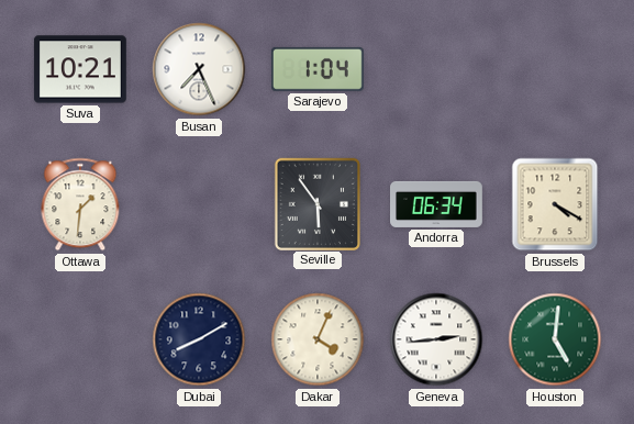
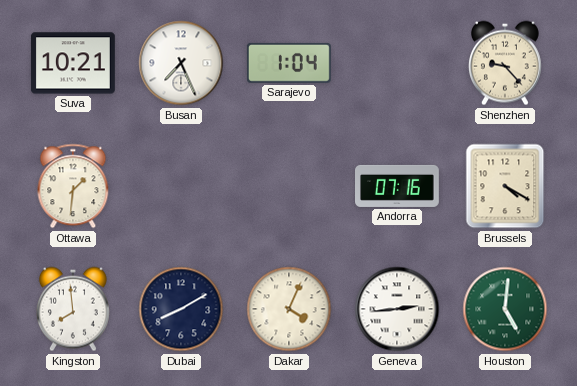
Shenzhen: none -> 9:23
Seville: 5:54 -> none
Andorra: 06:34 -> 07:16
Kingston: none -> 7:59
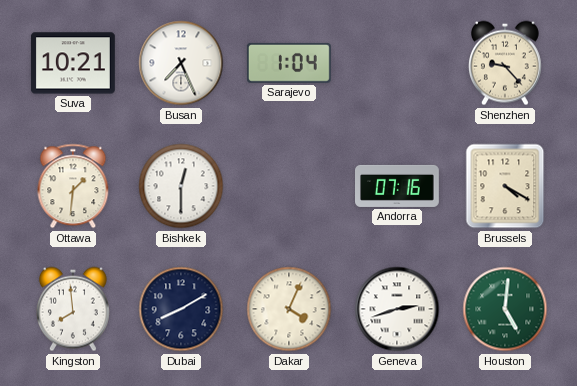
Bishkek: none -> 12:30
Geneva: 2:44 -> 2:42
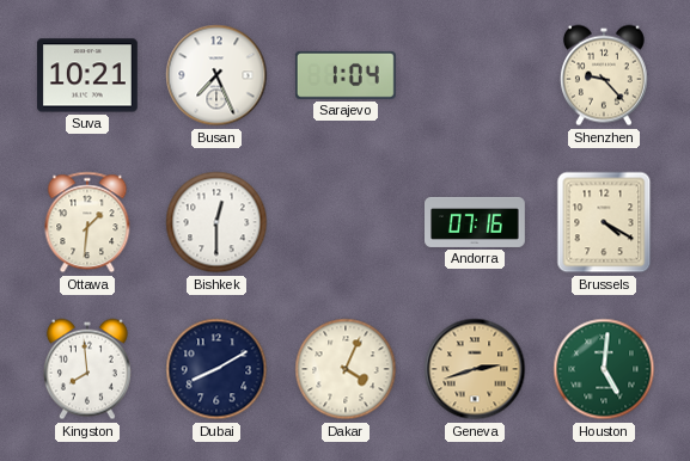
Geneva dial: white -> champagne
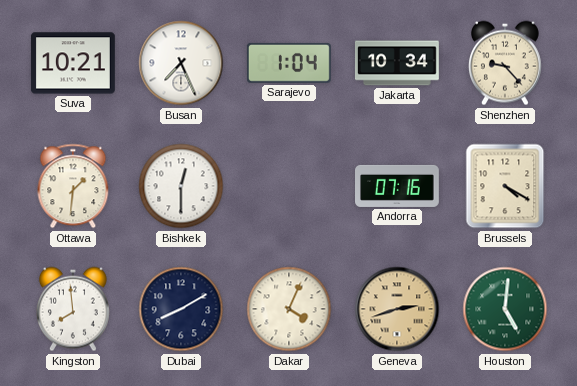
Jakarta: none -> 10:34
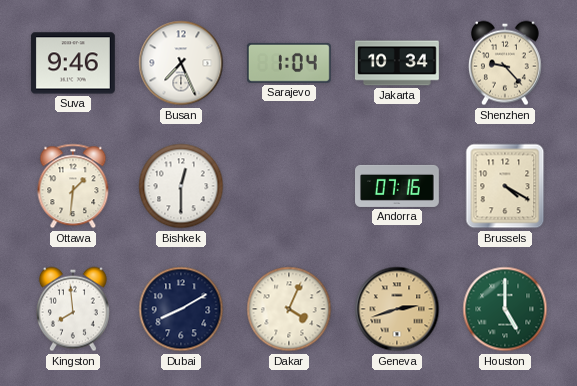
Suva: 10:21 -> 9:46
Houston: 5:01 -> 5:00
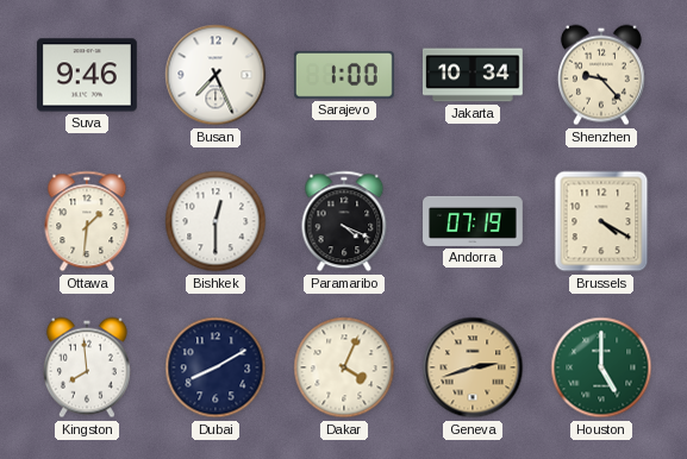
Sarajevo: 1:04 -> 1:00
Paramaribo: none -> 4:19
Andorra: 07:16 -> 07:19
